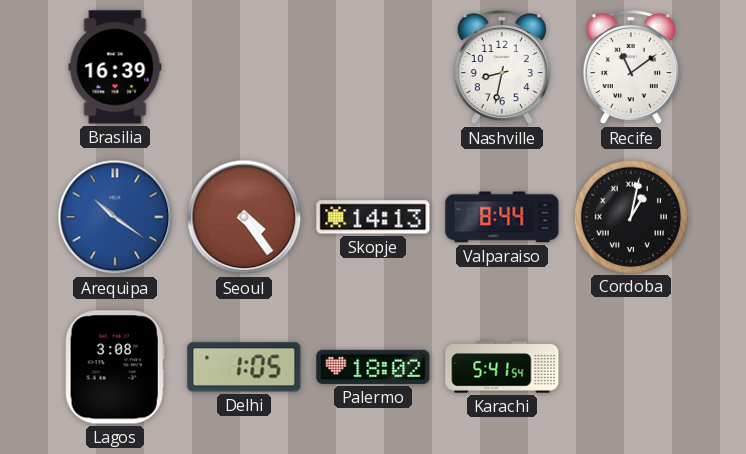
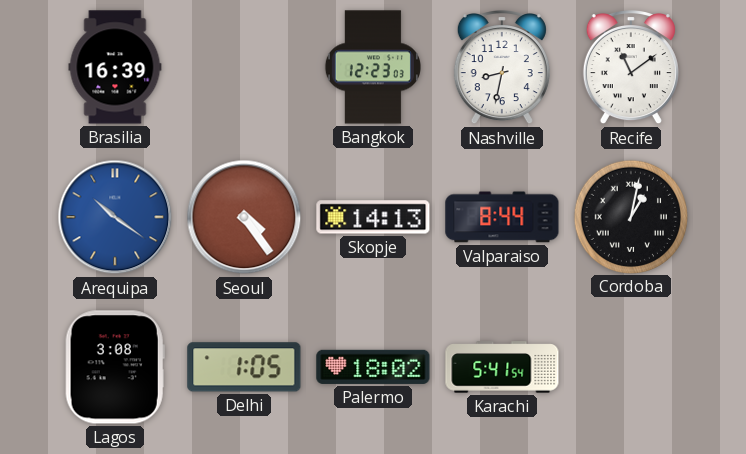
Bangkok: none -> 12:23
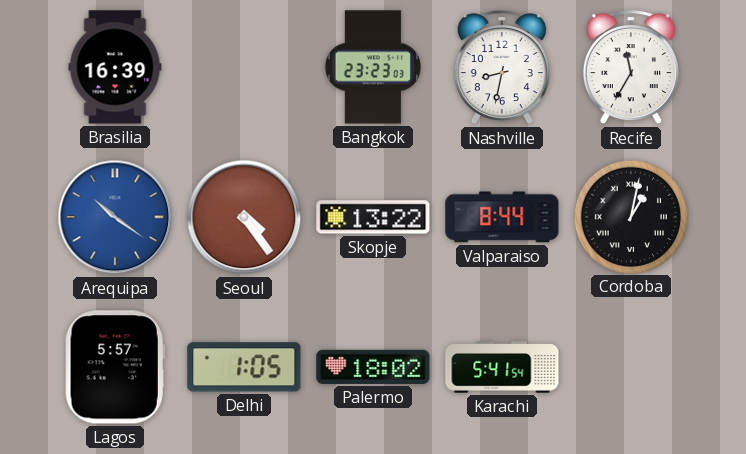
Bangkok: 12:23 -> 23:23
Recife: 11:09 -> 11:35
Skopje: 14:13 -> 13:22
Lagos: 3:08 -> 5:57
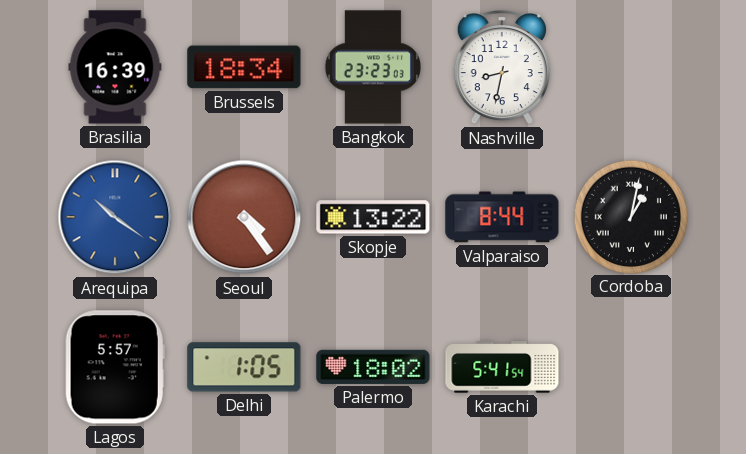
Brussels: none -> 18:34
Recife: 11:35 -> none
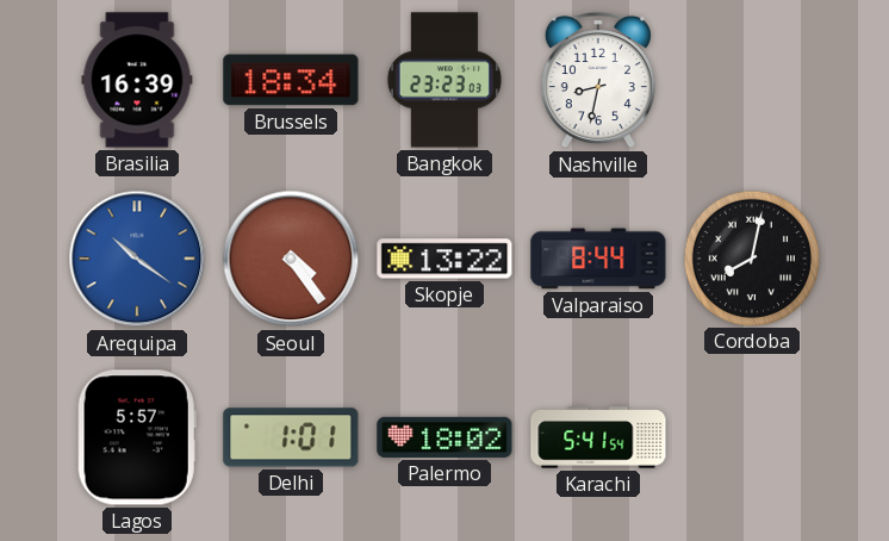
Cordoba: 1:02 -> 8:02
Delhi: 1:05 -> 1:01
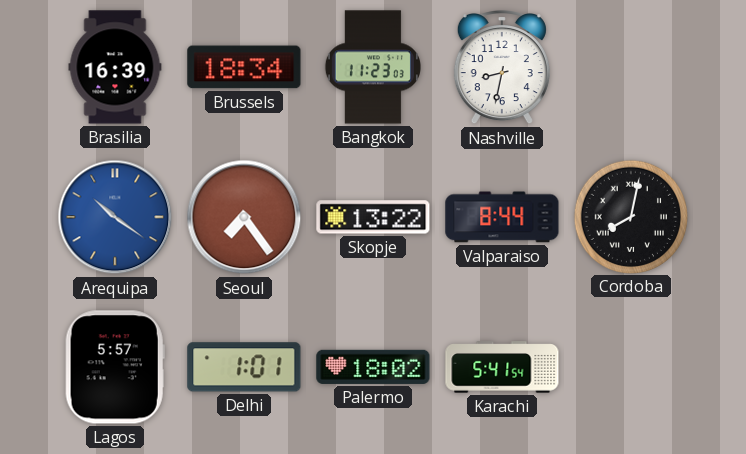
Bangkok: 23:23 -> 11:23
Seoul: 4:24 -> 7:24
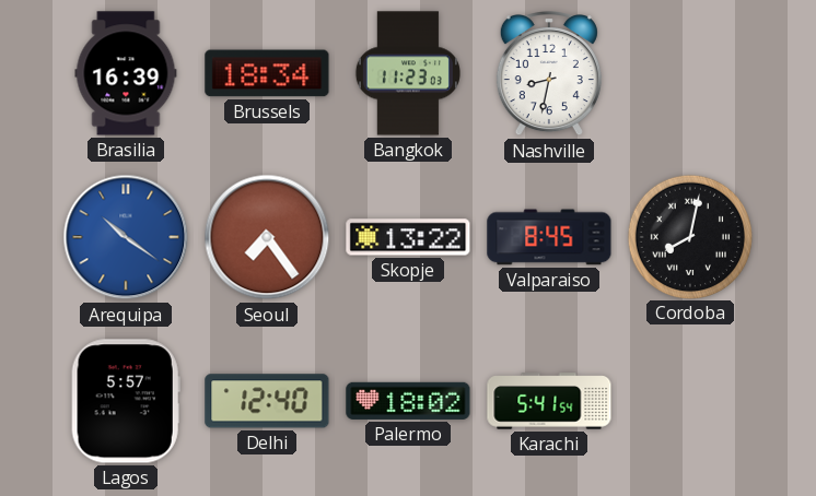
Valparaiso: 8:44 -> 8:45
Delhi: 1:01 -> 12:40
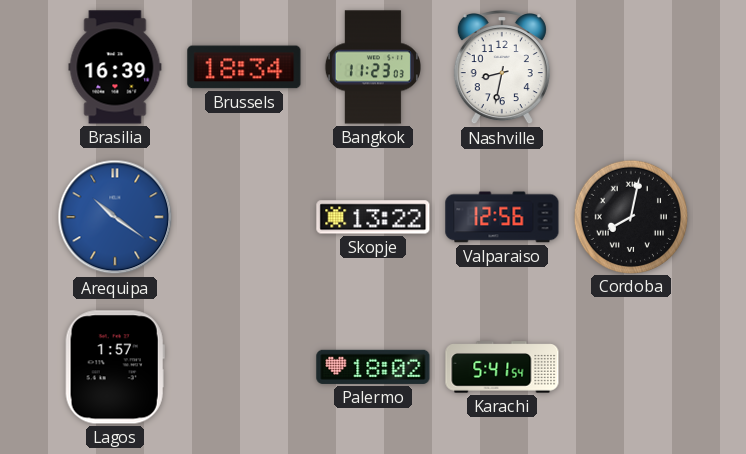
Seoul: 7:24 -> none
Valparaiso: 8:45 -> 12:56
Lagos: 5:57 -> 1:57
Delhi: 12:40 -> none
